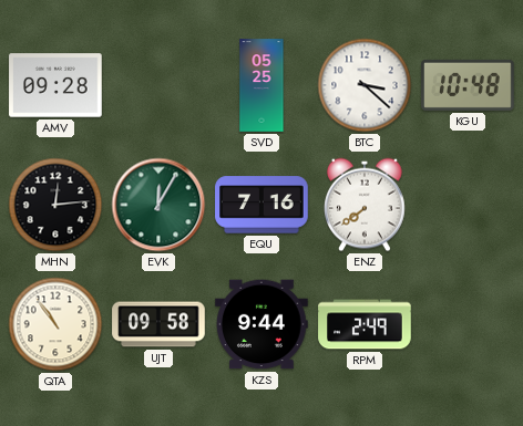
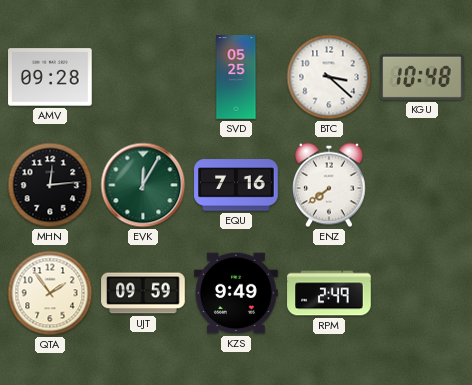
QTA: 10:54 -> 1:54
UJT: 09:58 -> 09:59
KZS: 9:44 -> 9:49
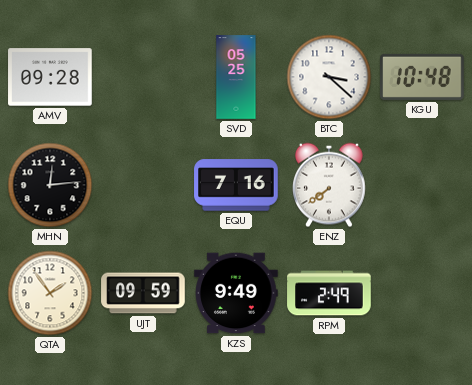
EVK: 12:05 -> none
